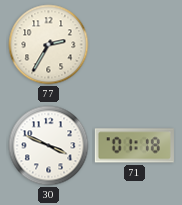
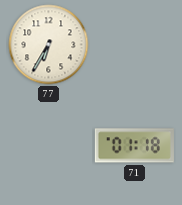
77: 2:35 -> 6:35
30: 3:49 -> none
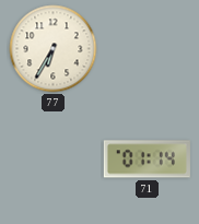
71: 01:18 -> 01:14
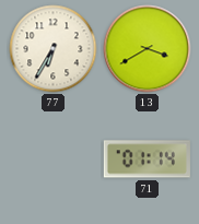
13: none -> 3:40
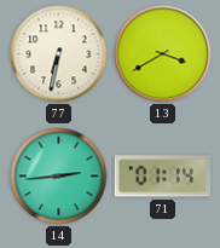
77: 6:35 -> 6:32
14: none -> 2:44
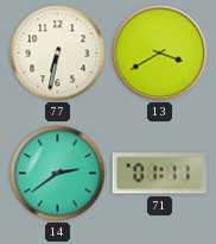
14: 2:44 -> 2:39
71: 01:14 -> 01:11
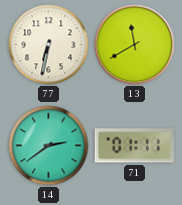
13: 3:40 -> 11:40
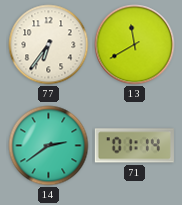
77: 6:32 -> 6:36
71: 01:11 -> 01:14
